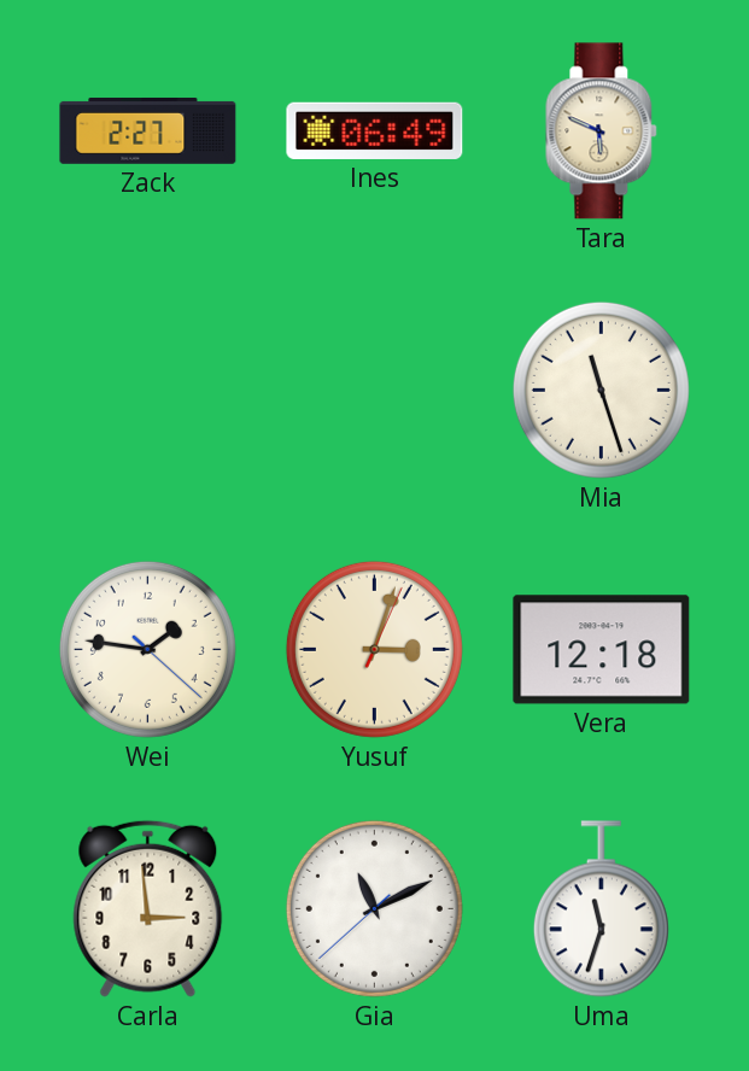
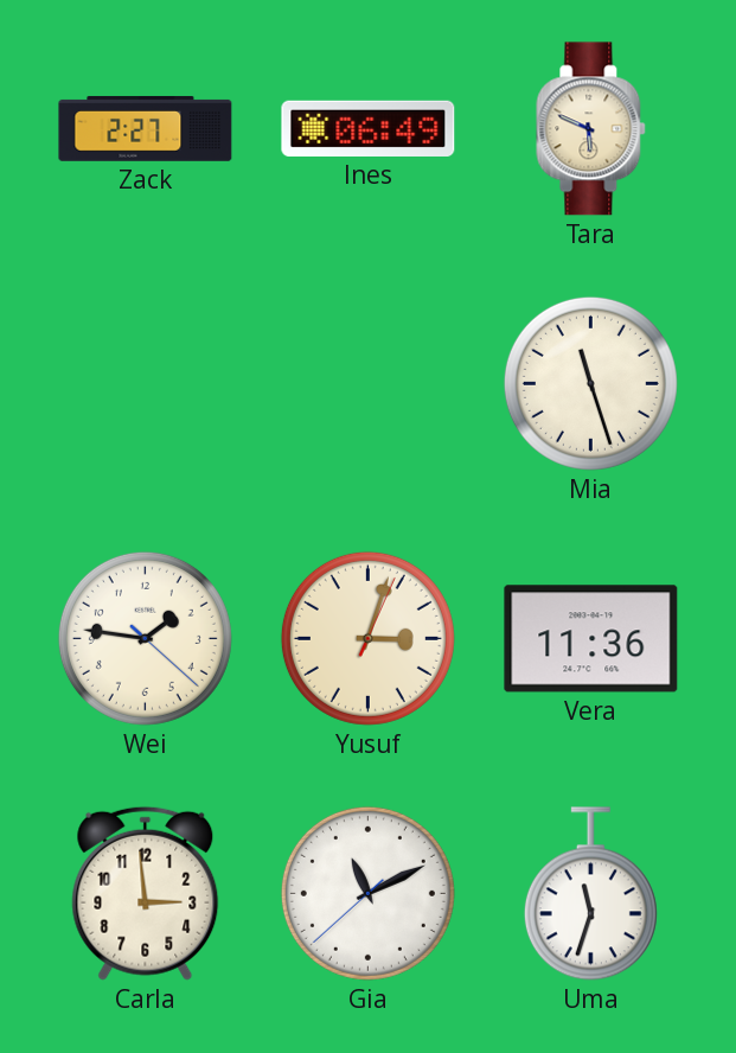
Vera: 12:18 -> 11:36
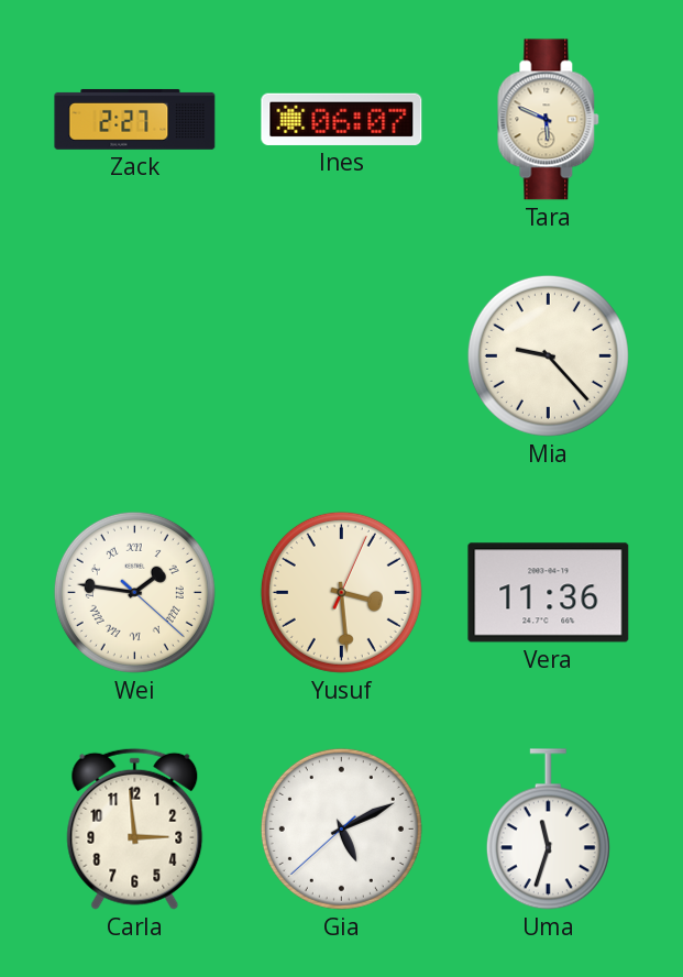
Ines: 06:49 -> 06:07
Mia: 11:27 -> 9:23
Wei numerals: Arabic -> Roman
Yusuf: 3:03 -> 3:29
Gia: 11:10 -> 5:10
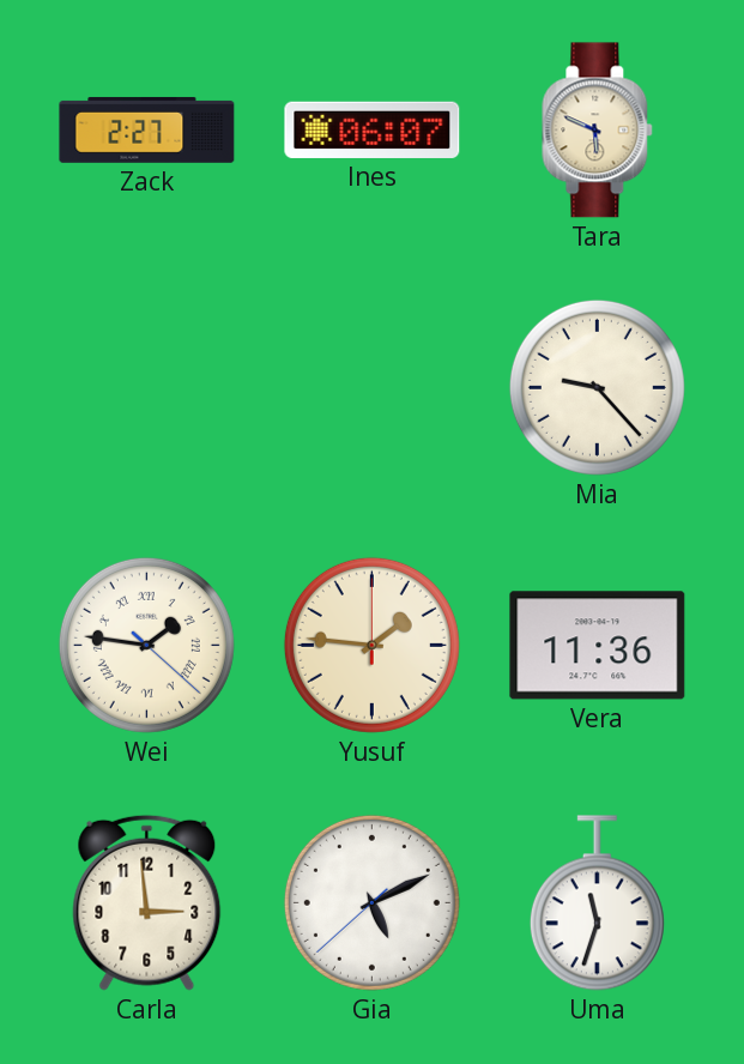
Yusuf: 3:29 -> 1:46
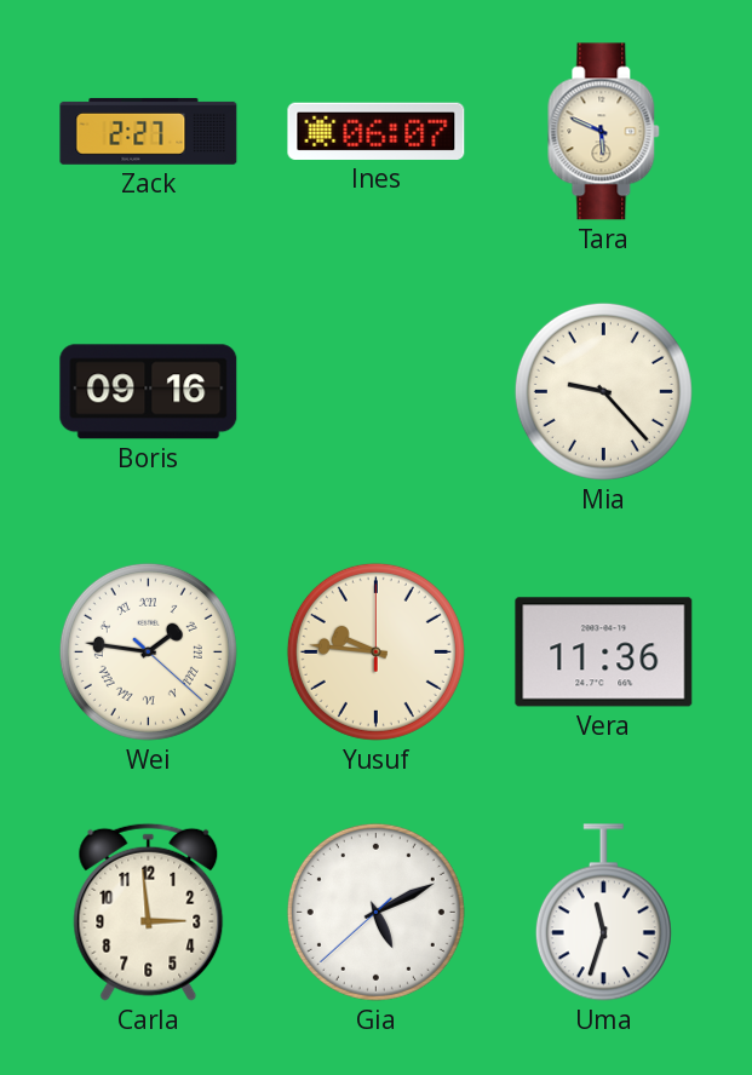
Boris: none -> 09:16
Yusuf: 1:46 -> 9:46
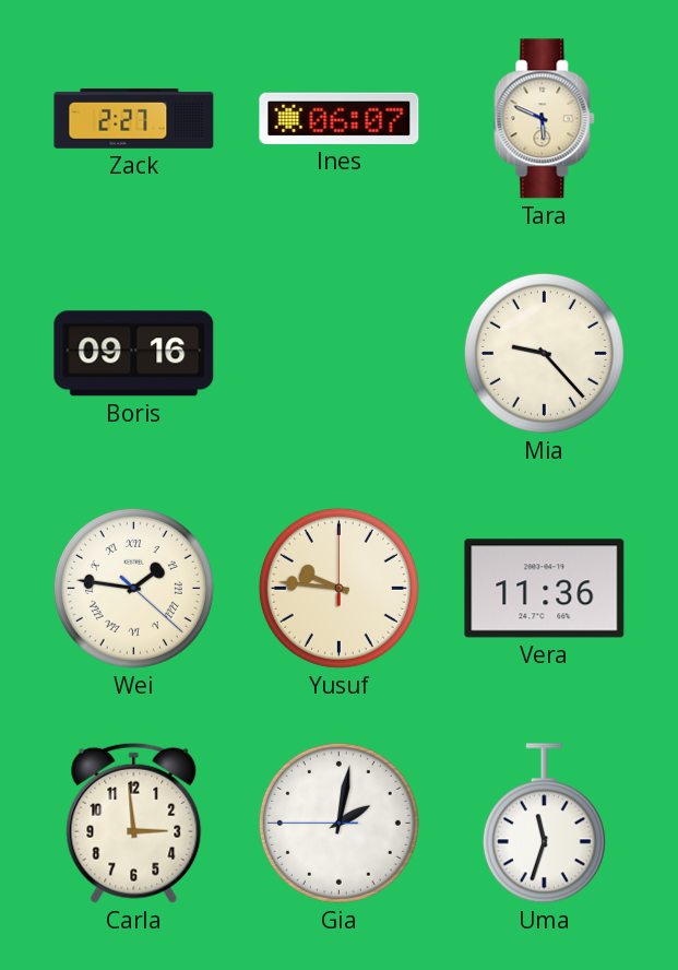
Gia: 5:10 -> 2:01
